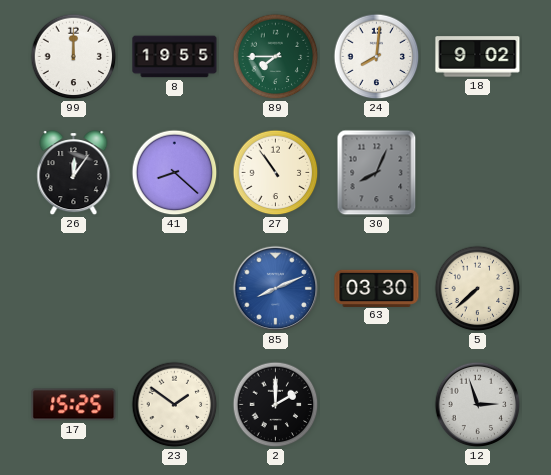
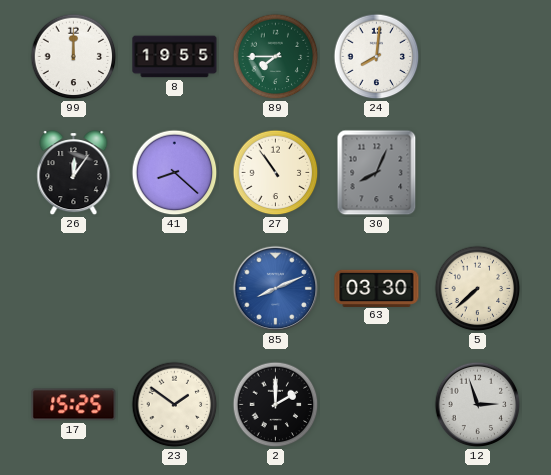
18: 9:02 -> none
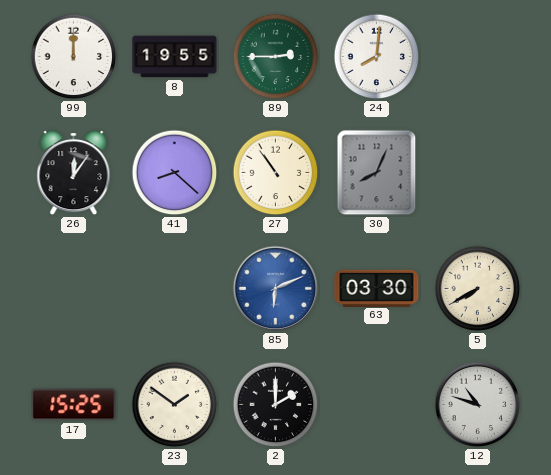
89: 7:45 -> 2:45
85: 8:11 -> 6:11
5: 7:38 -> 7:40
12: 2:57 -> 10:48
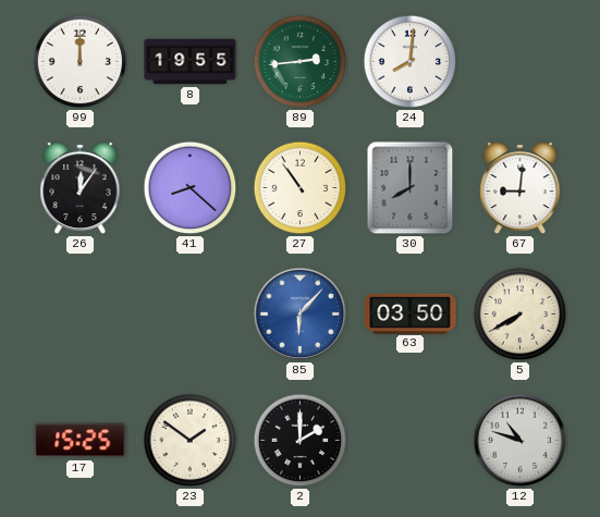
89: 2:45 -> 2:44
30: 8:04 -> 8:00
67: none -> 9:01
85: 6:11 -> 6:07
63: 03:30 -> 03:50
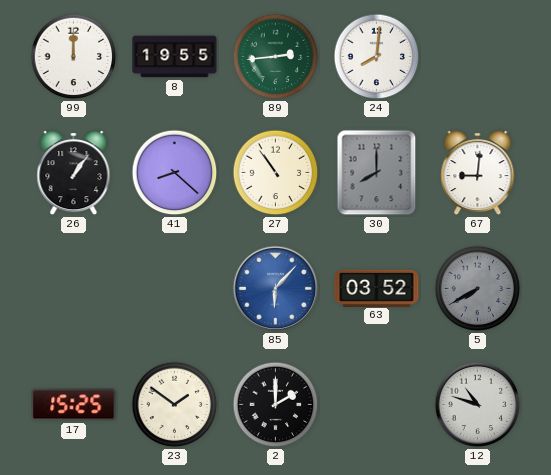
26: 12:06 -> 1:06
63: 03:50 -> 03:52
5 dial: cream -> grey
